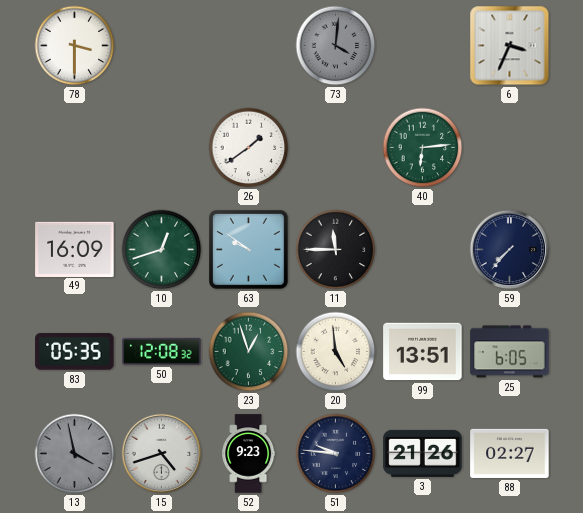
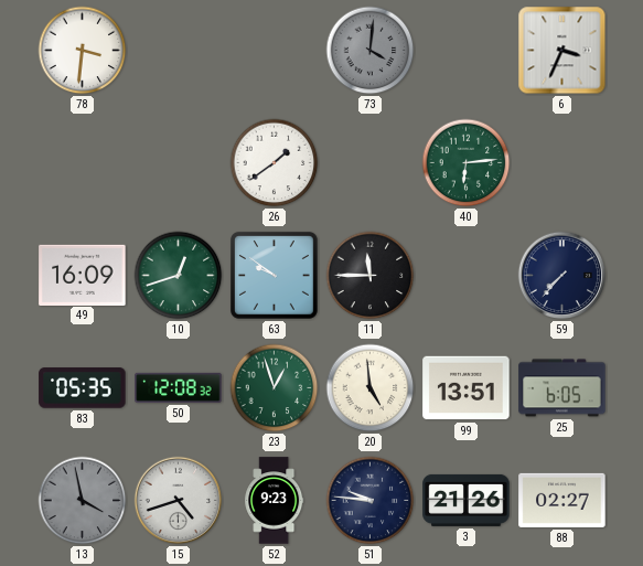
78: 3:30 -> 3:31
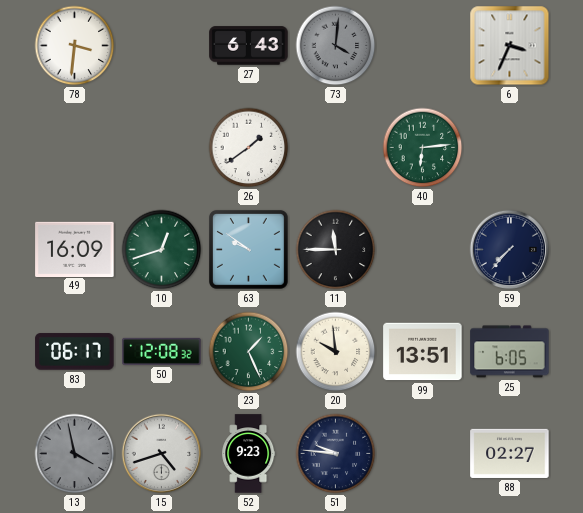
27: none -> 6:43
83: 05:35 -> 06:17
23: 12:57 -> 1:26
20: 4:59 -> 9:59
3: 21:26 -> none
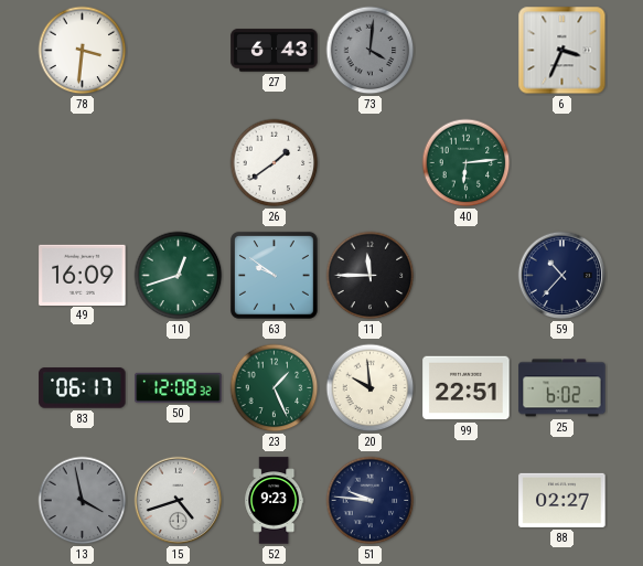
59: 7:37 -> 10:37
99: 13:51 -> 22:51
25: 6:05 -> 6:02
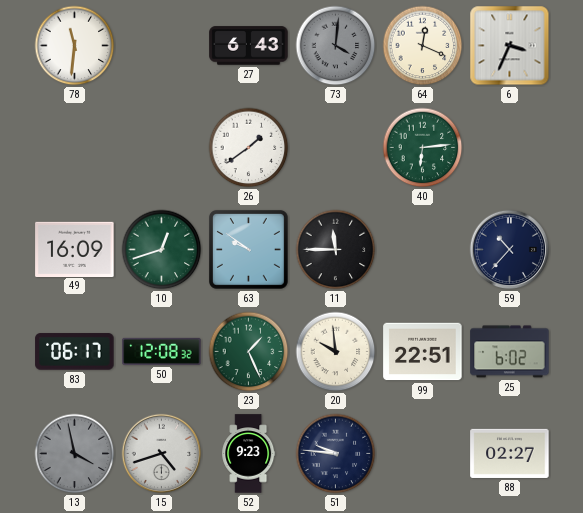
78: 3:31 -> 11:31
64: none -> 12:19
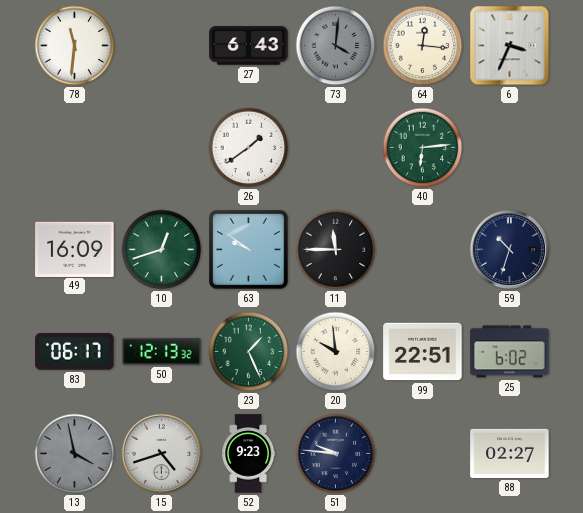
64: 12:19 -> 12:16
59: 10:37 -> 10:33
50: 12:08 -> 12:13
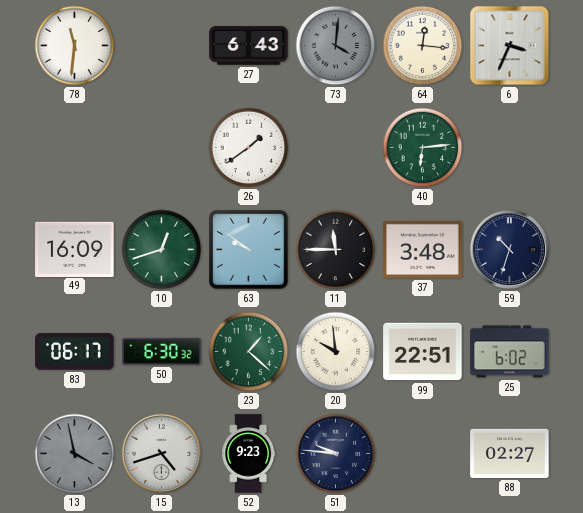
37: none -> 3:48
50: 12:13 -> 6:30
23: 1:26 -> 1:22
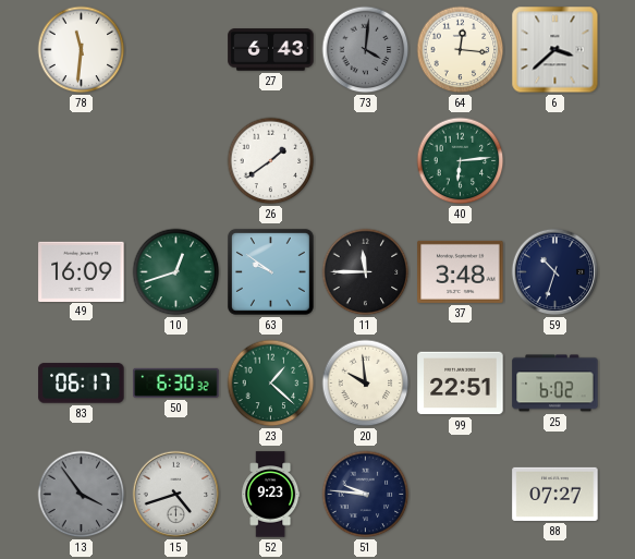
6: 3:34 -> 3:38
13: 3:58 -> 3:54
88: 02:27 -> 07:27
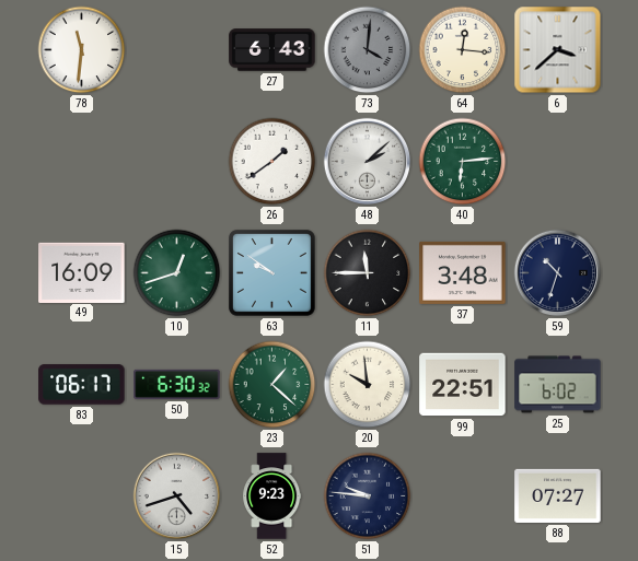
48: none -> 2:08
13: 3:54 -> none
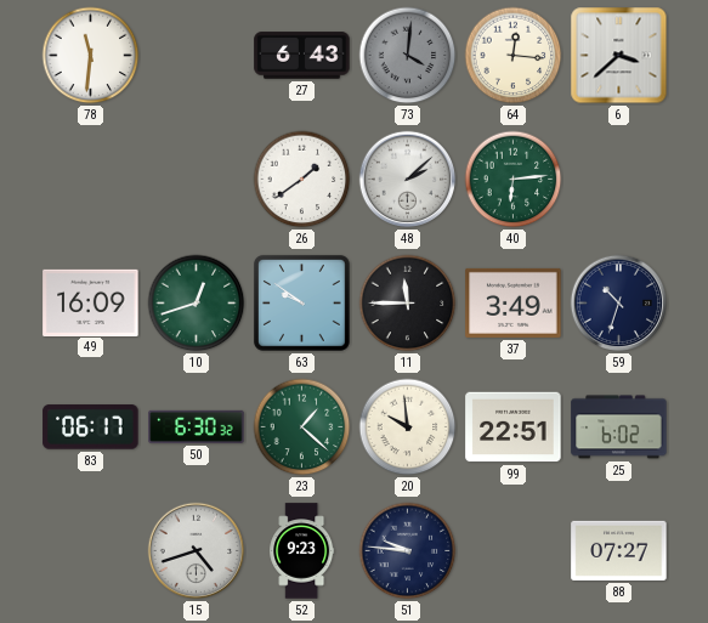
37: 3:48 -> 3:49
